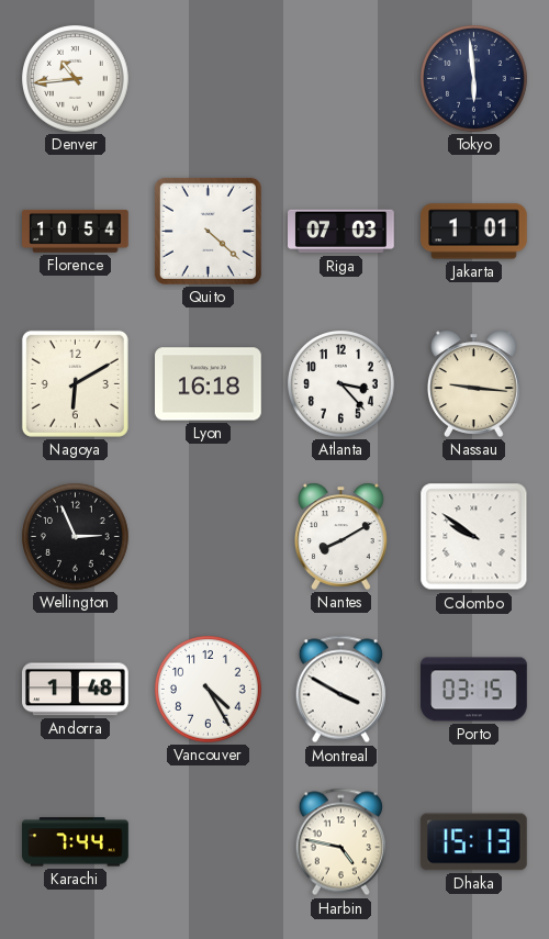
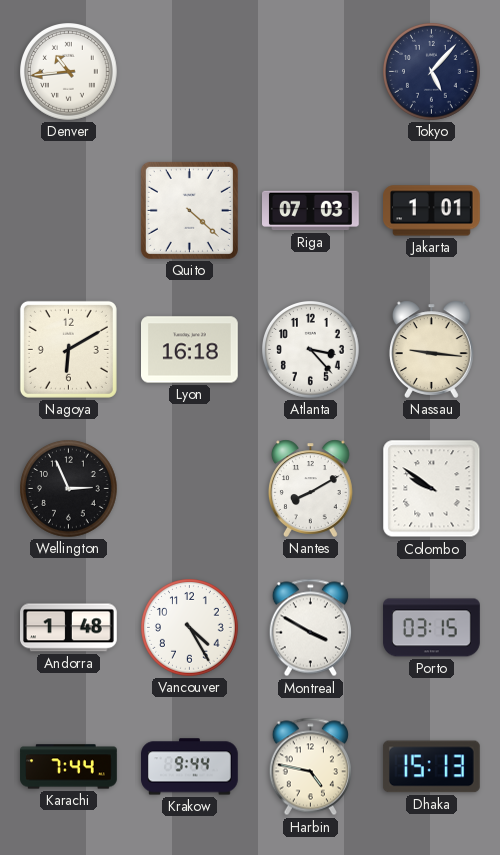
Tokyo: 5:59 -> 5:07
Florence: 10:54 -> none
Krakow: none -> 9:44
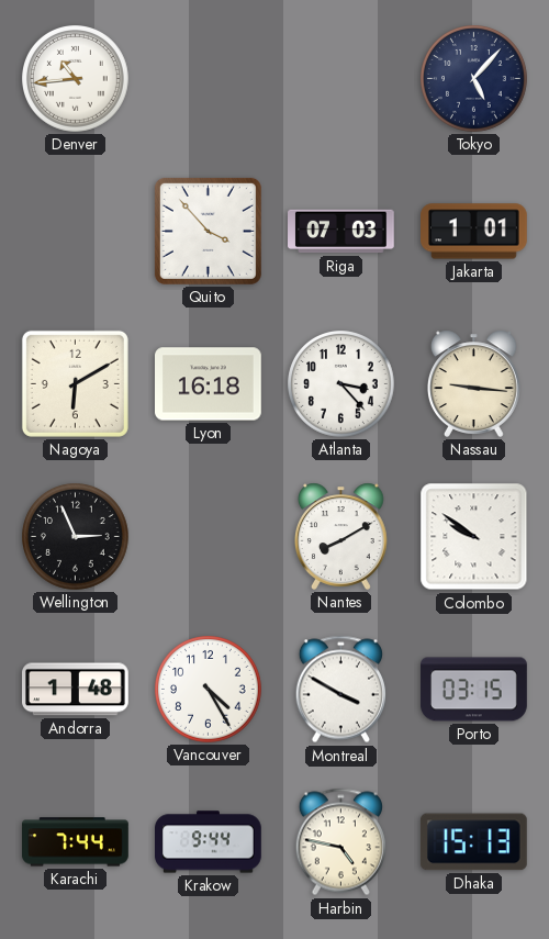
Quito: 4:22 -> 3:53
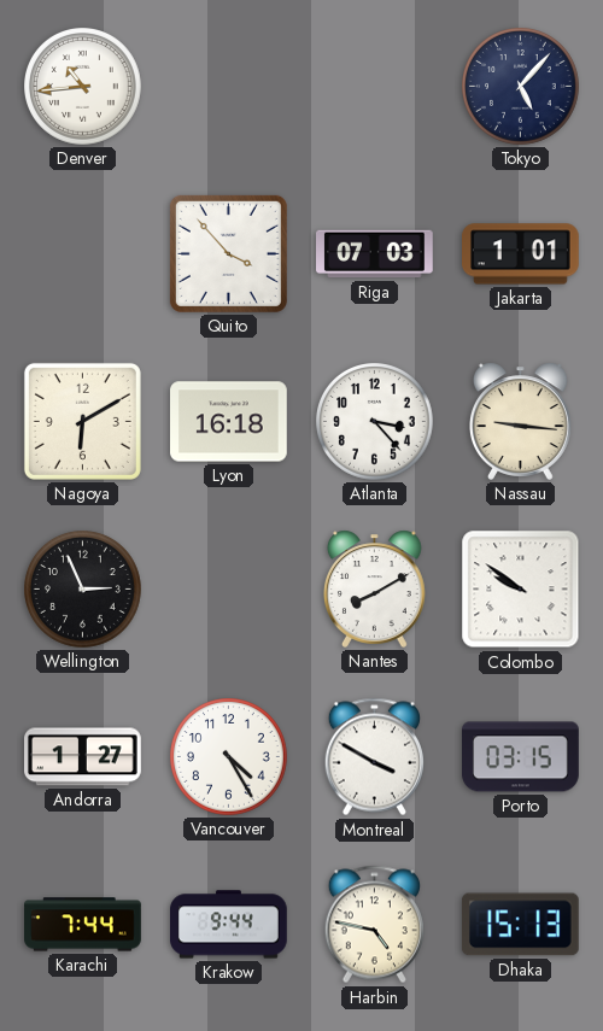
Andorra: 1:48 -> 1:27
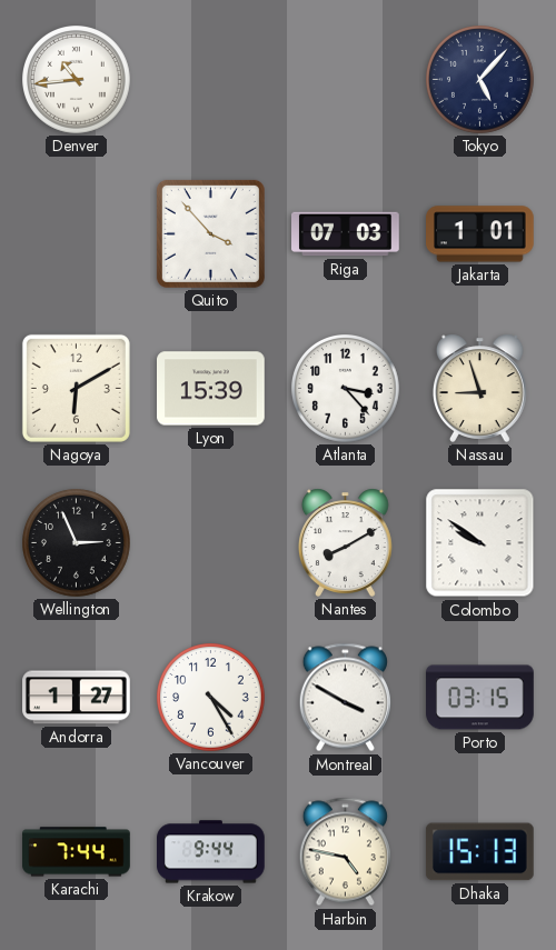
Lyon: 16:18 -> 15:39
Nassau: 9:16 -> 8:57
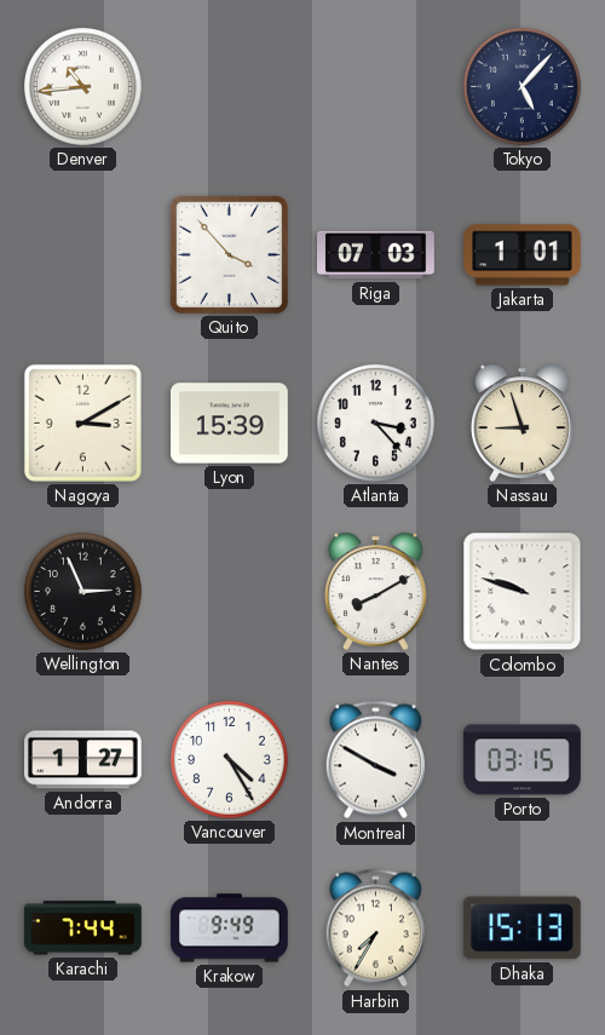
Nagoya: 6:10 -> 3:10
Colombo: 9:51 -> 9:48
Krakow: 9:44 -> 9:49
Harbin: 4:47 -> 7:35
